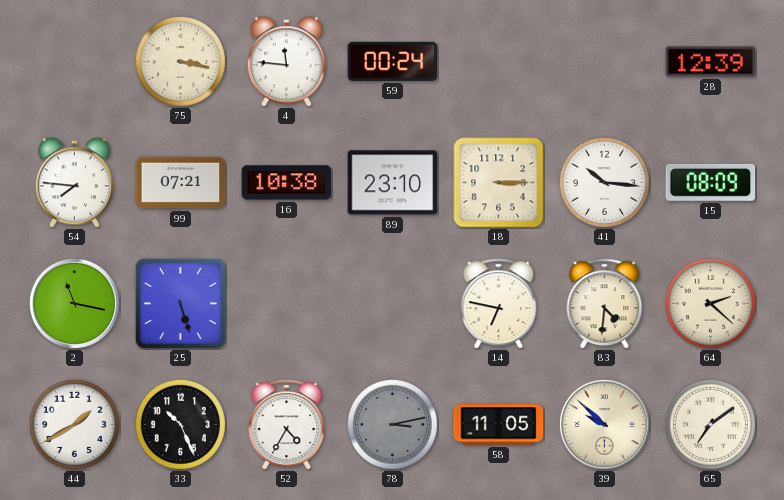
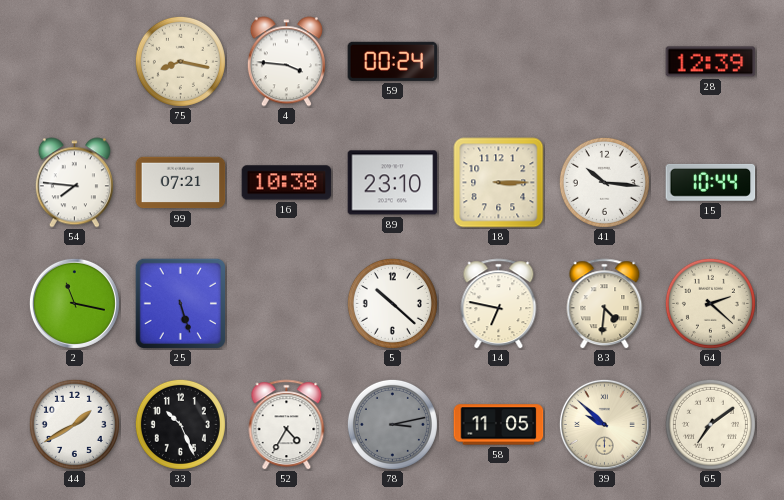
75: 3:17 -> 8:17
4: 11:46 -> 3:46
15: 08:09 -> 10:44
5: none -> 10:22
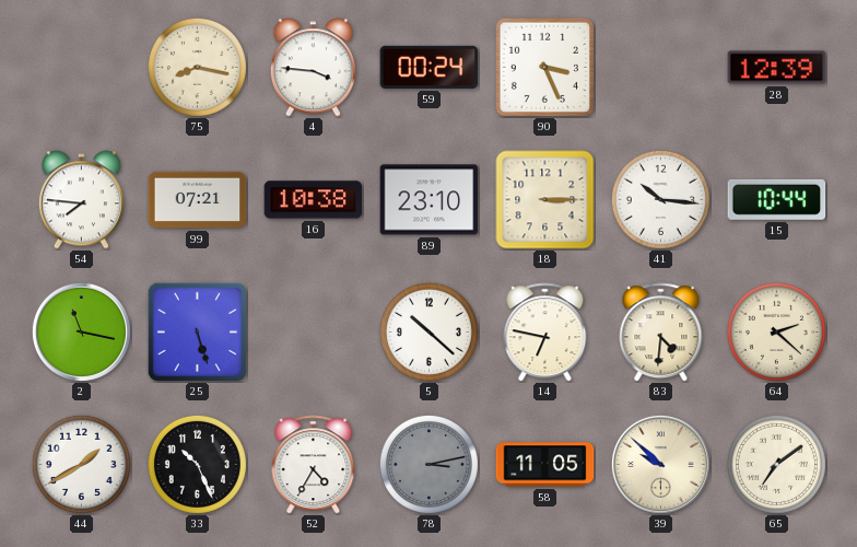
90: none -> 3:26
